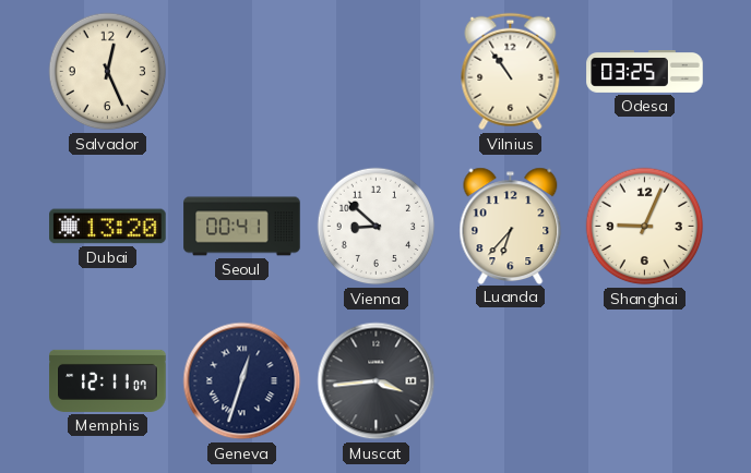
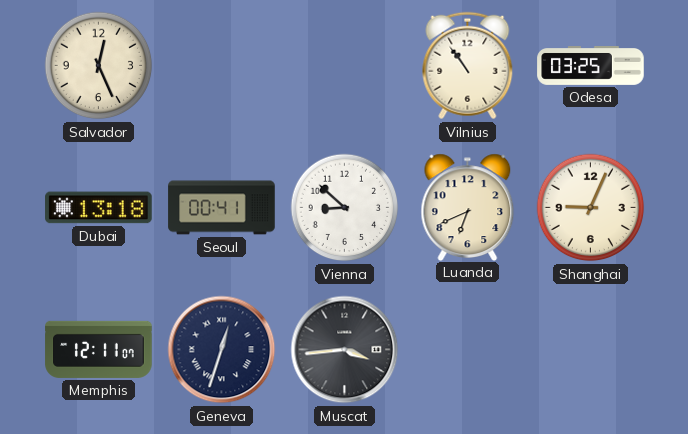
Dubai: 13:20 -> 13:18
Luanda: 6:37 -> 6:41
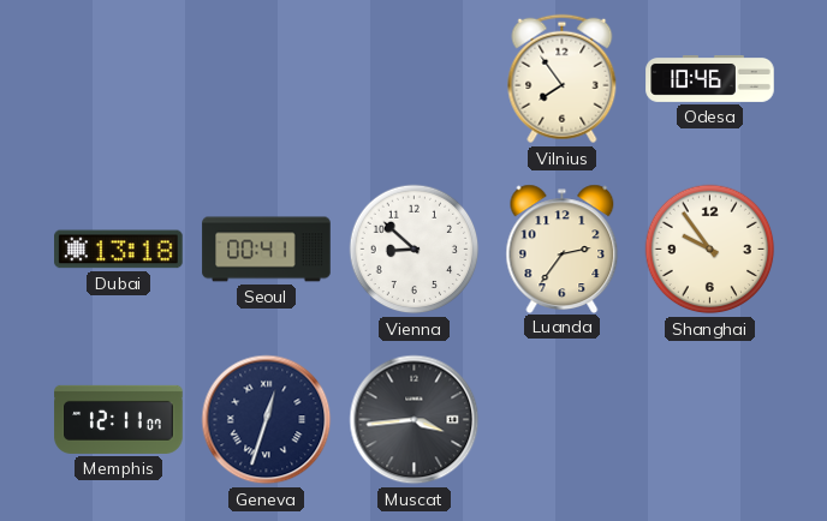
Salvador: 12:26 -> none
Vilnius: 10:54 -> 7:54
Odesa: 03:25 -> 10:46
Luanda: 6:41 -> 2:36
Shanghai: 9:04 -> 9:54
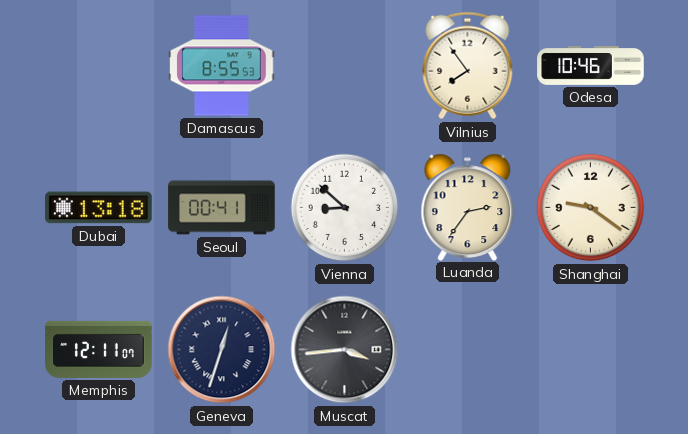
Damascus: none -> 8:55
Shanghai: 9:54 -> 9:21
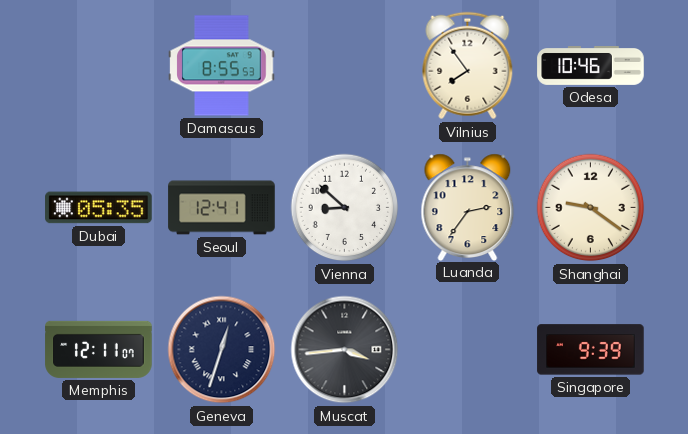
Dubai: 13:18 -> 05:35
Seoul: 00:41 -> 12:41
Singapore: none -> 9:39
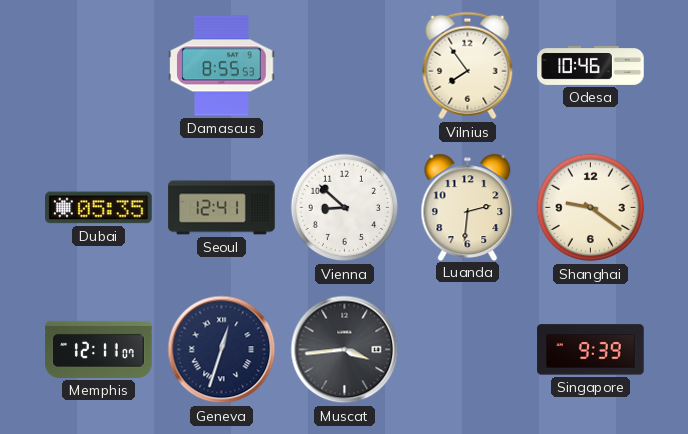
Luanda: 2:36 -> 2:31
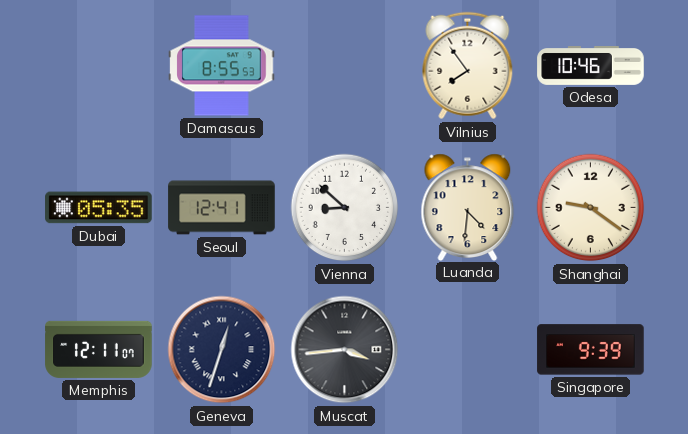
Luanda: 2:31 -> 4:31
